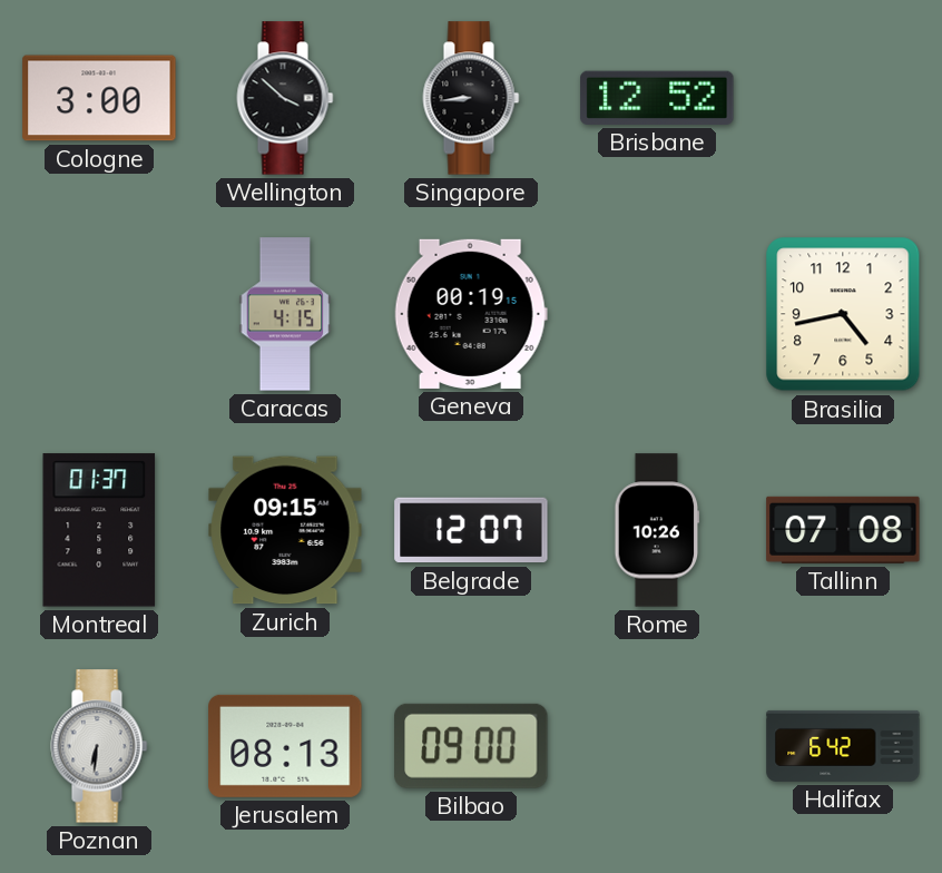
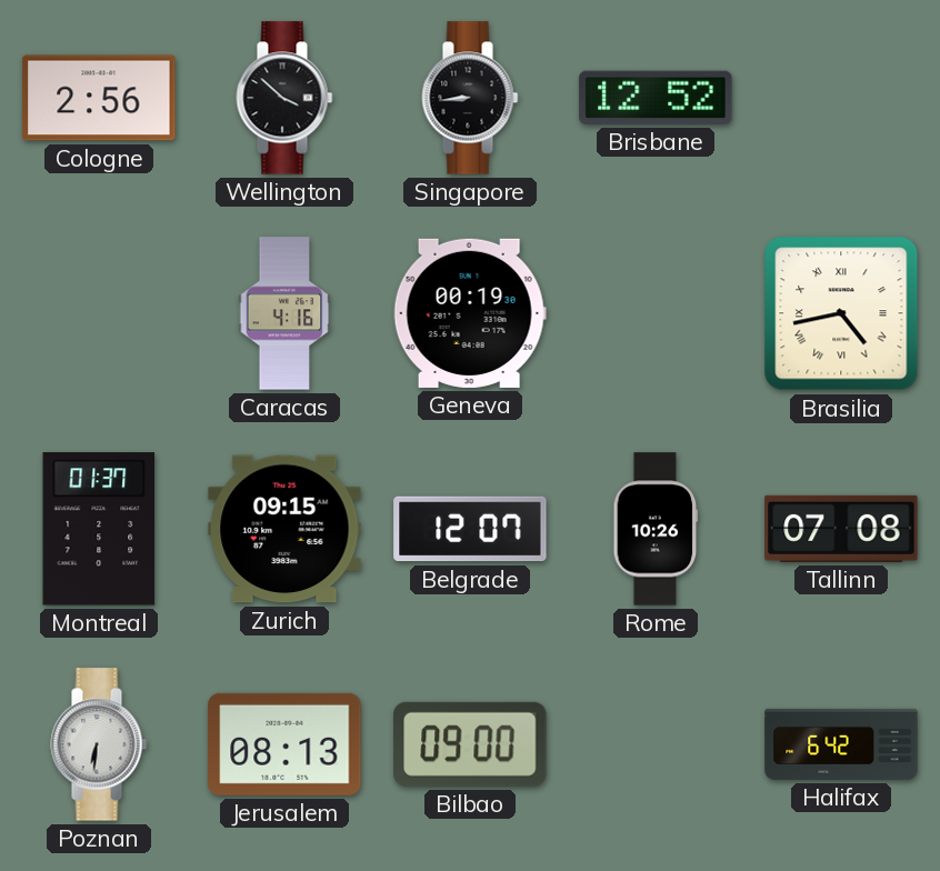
Cologne: 3:00 -> 2:56
Caracas: 4:15 -> 4:16
Geneva: 00:19:15 -> 00:19:30
Brasilia numerals: Arabic -> Roman
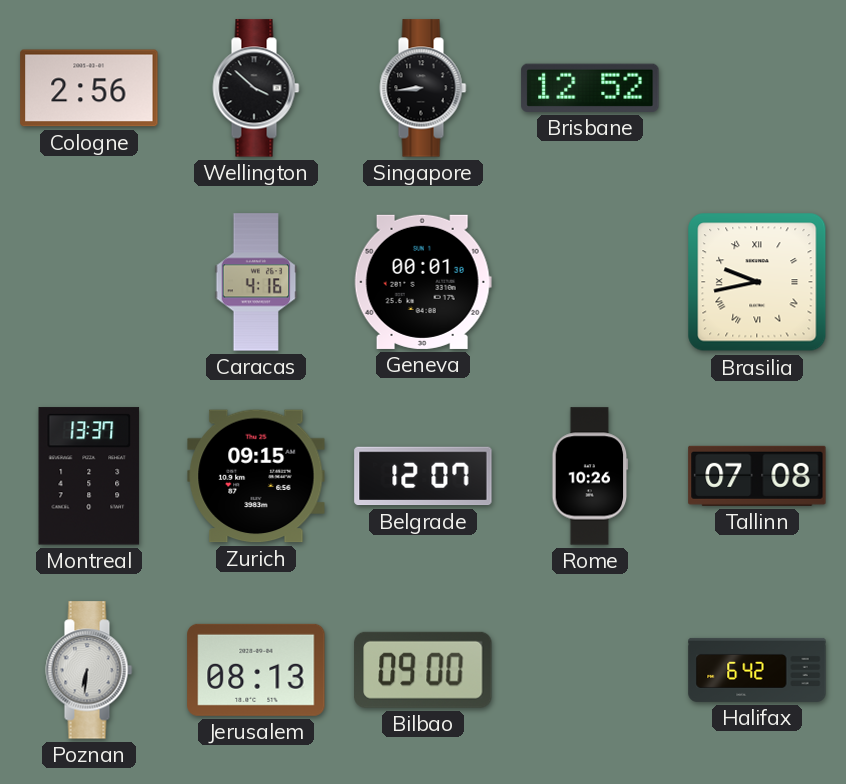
Geneva: 00:19 -> 00:01
Brasilia: 4:43 -> 9:43
Montreal: 01:37 -> 13:37
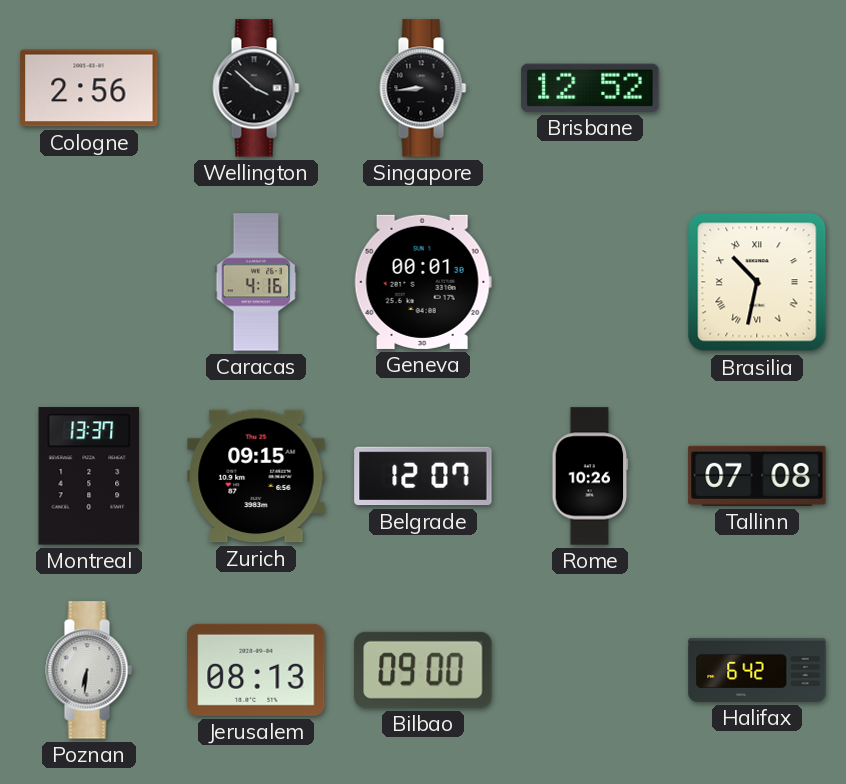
Brasilia: 9:43 -> 10:32
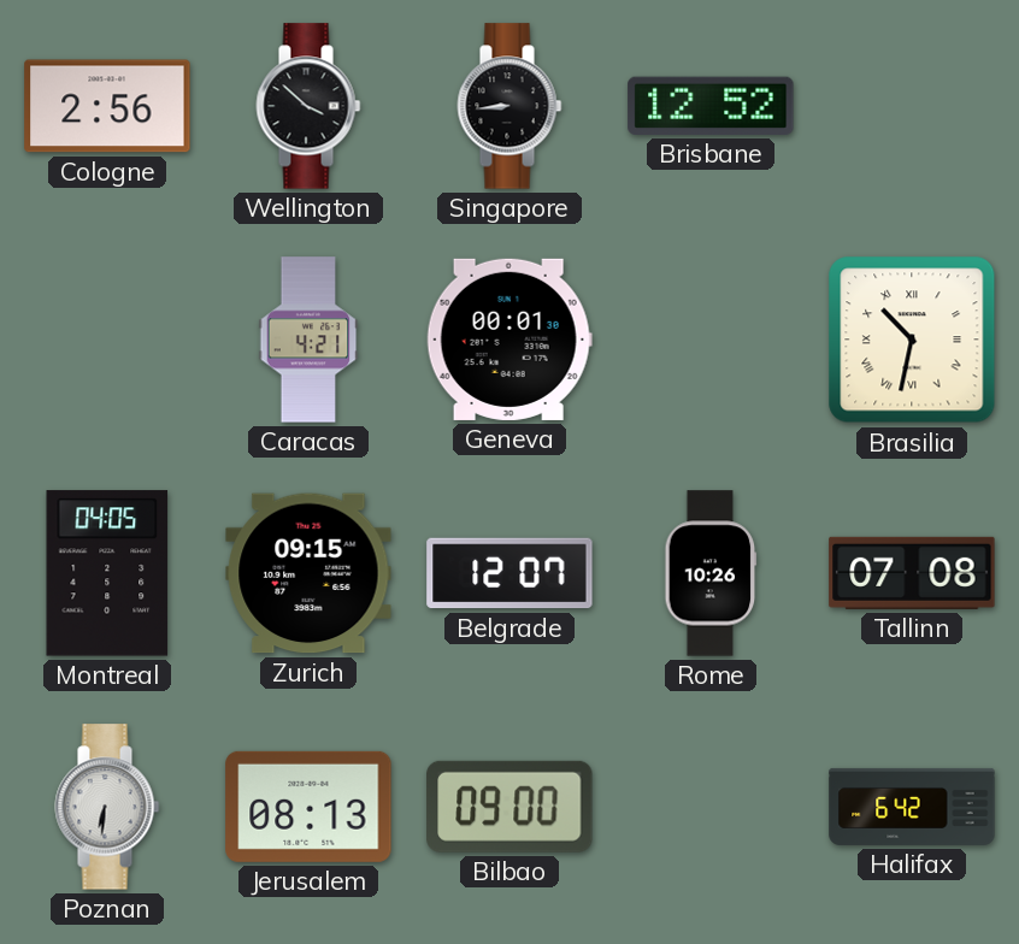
Caracas: 4:16 -> 4:21
Montreal: 13:37 -> 04:05
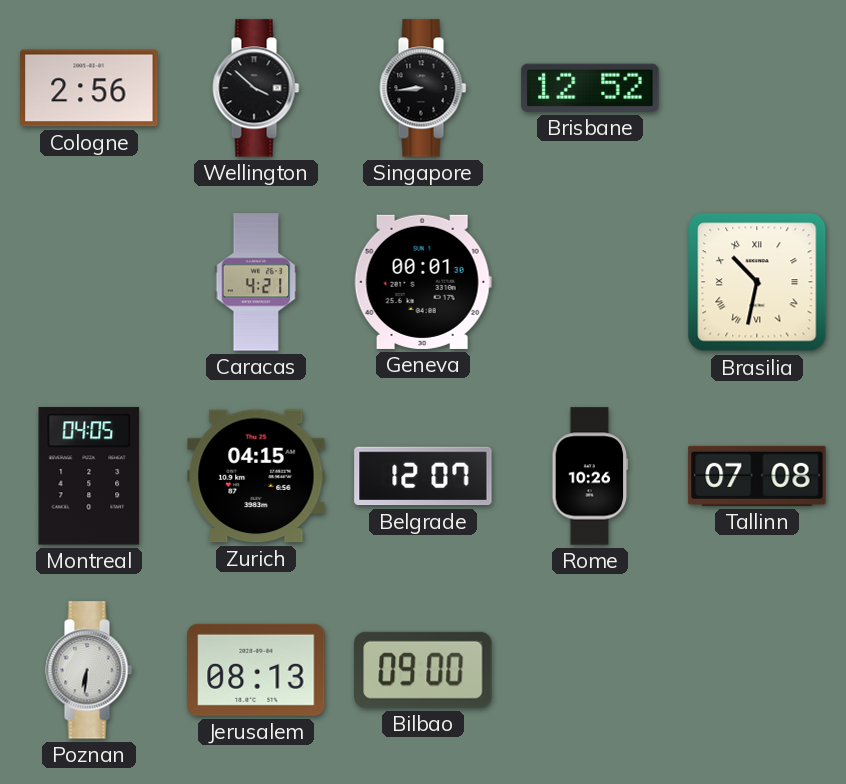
Zurich: 09:15 -> 04:15
Halifax: 6:42 -> none
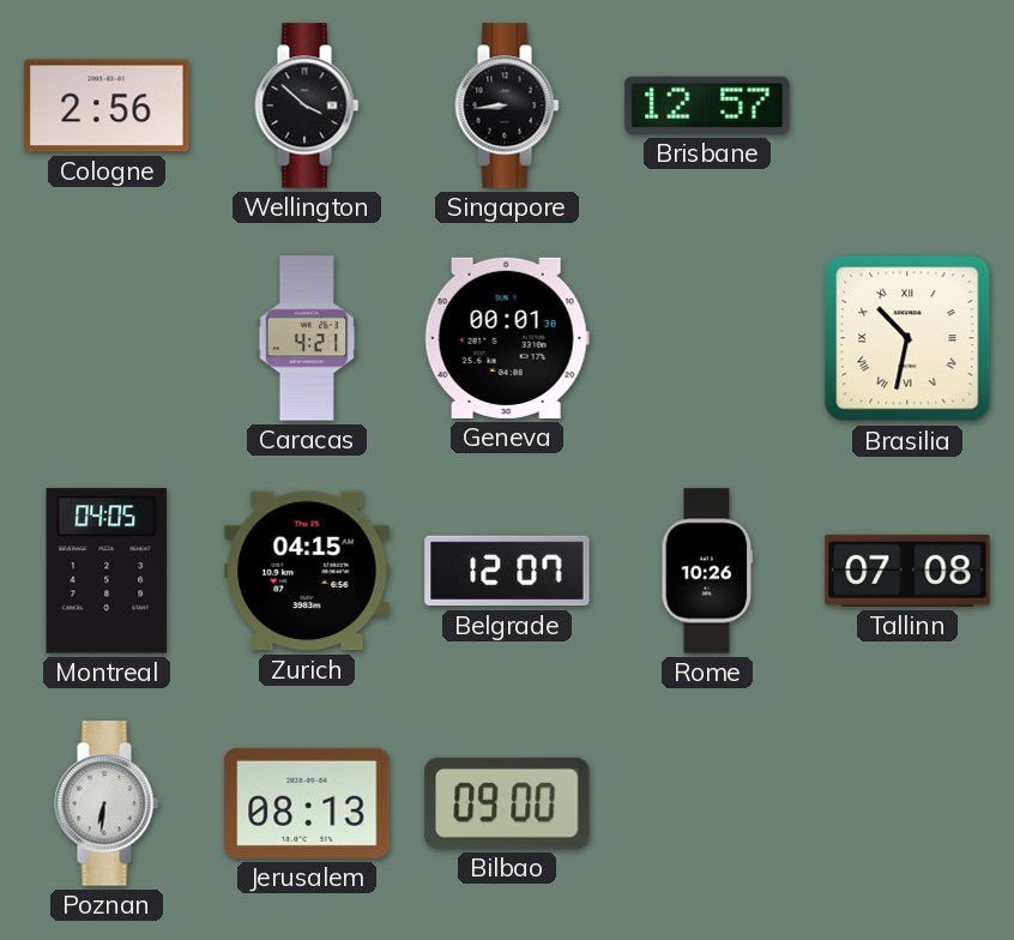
Brisbane: 12:52 -> 12:57
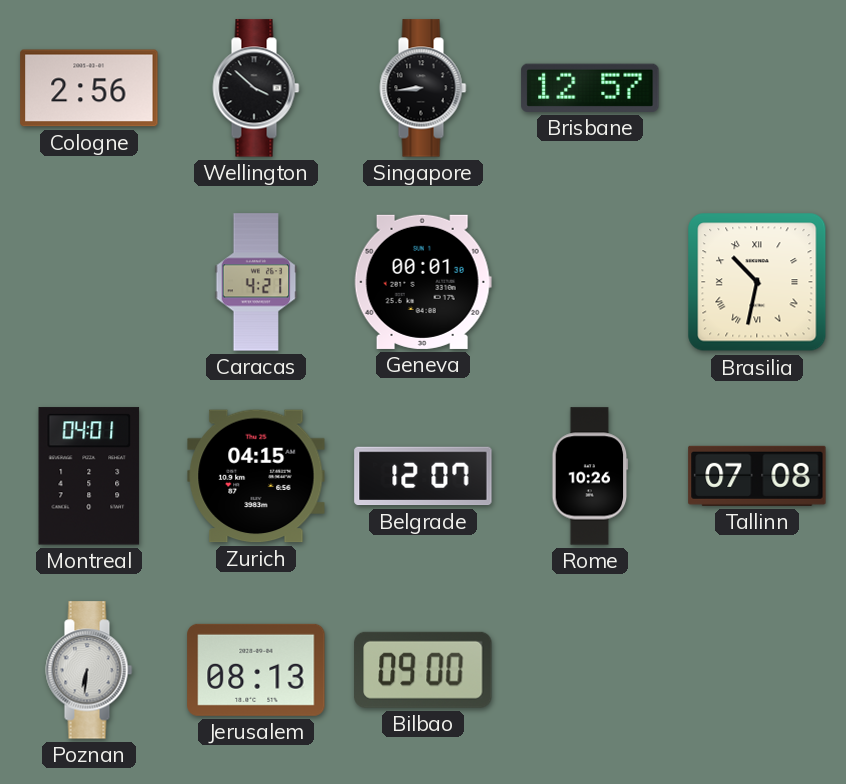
Montreal: 04:05 -> 04:01
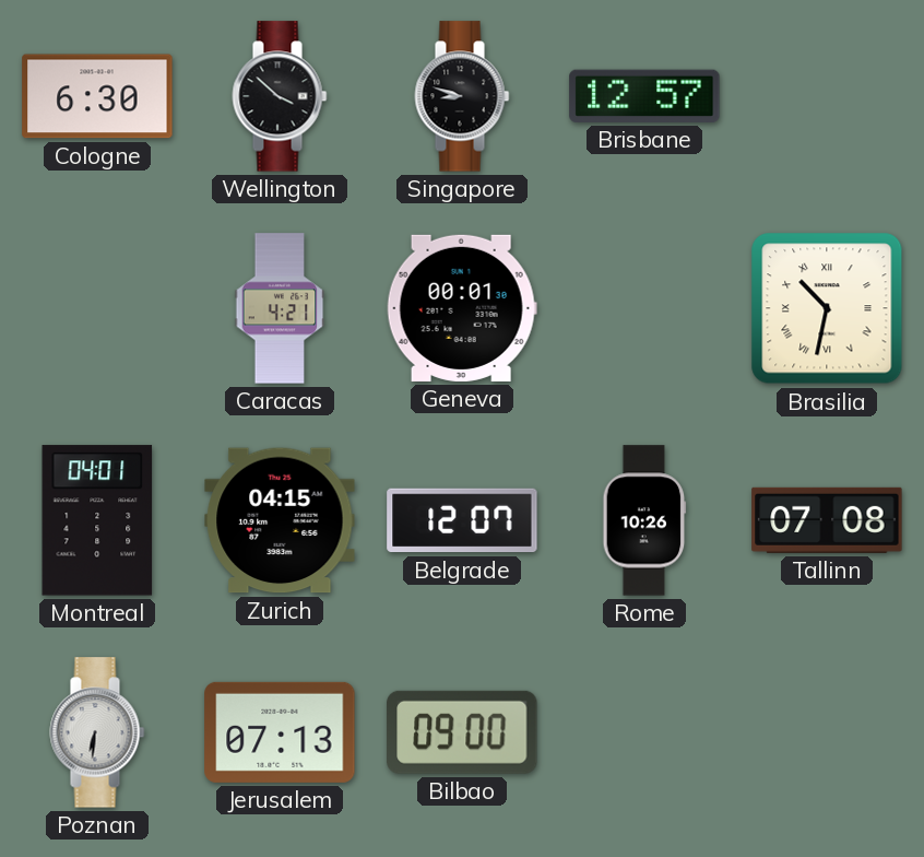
Cologne: 2:56 -> 6:30
Singapore: 8:44 -> 8:48
Jerusalem: 08:13 -> 07:13
